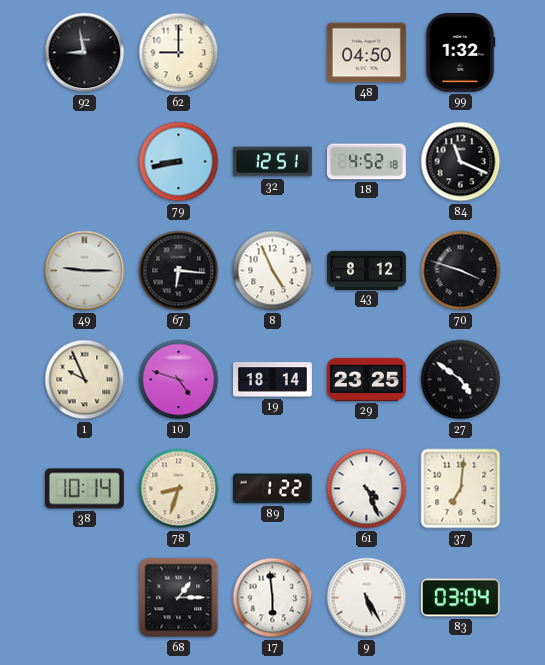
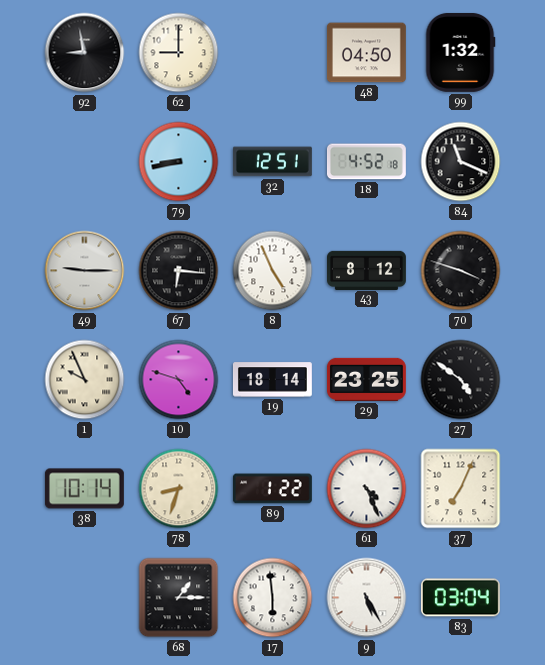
37: 7:01 -> 7:04
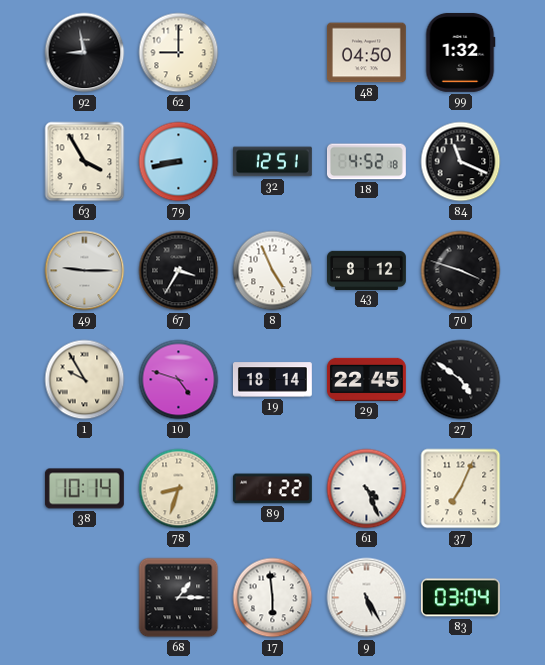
63: none -> 3:55
67: 6:16 -> 3:35
1: 9:56 -> 9:55
29: 23:25 -> 22:45
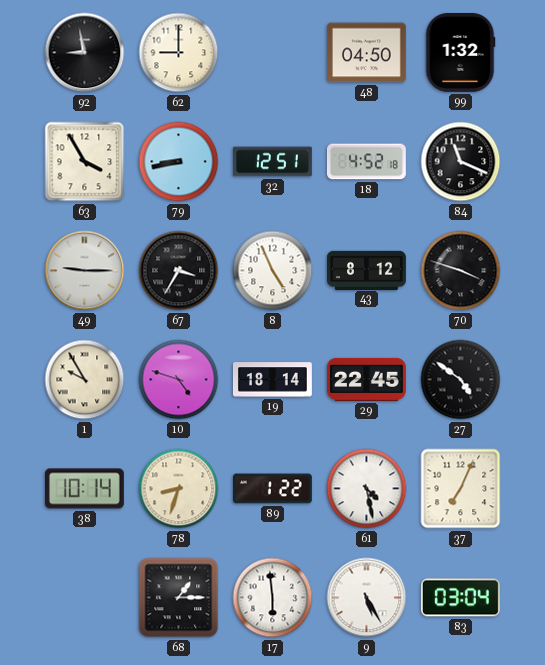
61: 4:26 -> 4:28
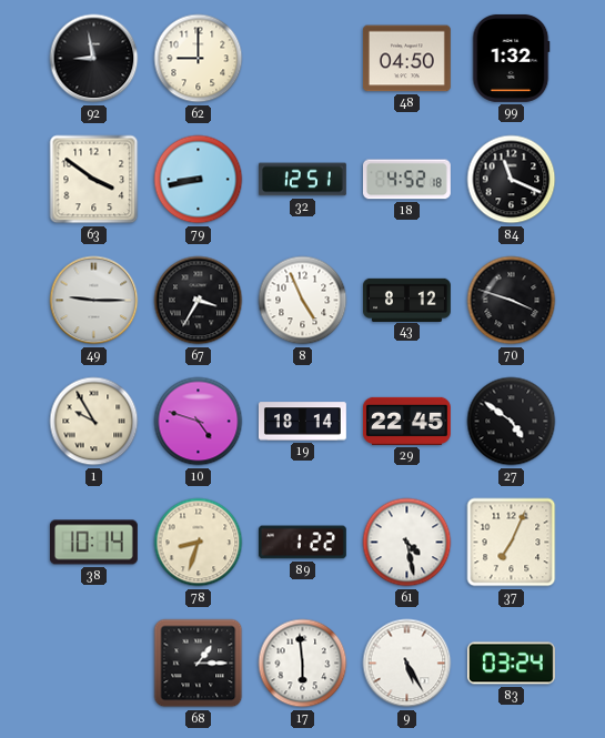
63: 3:55 -> 3:51
83: 03:04 -> 03:24
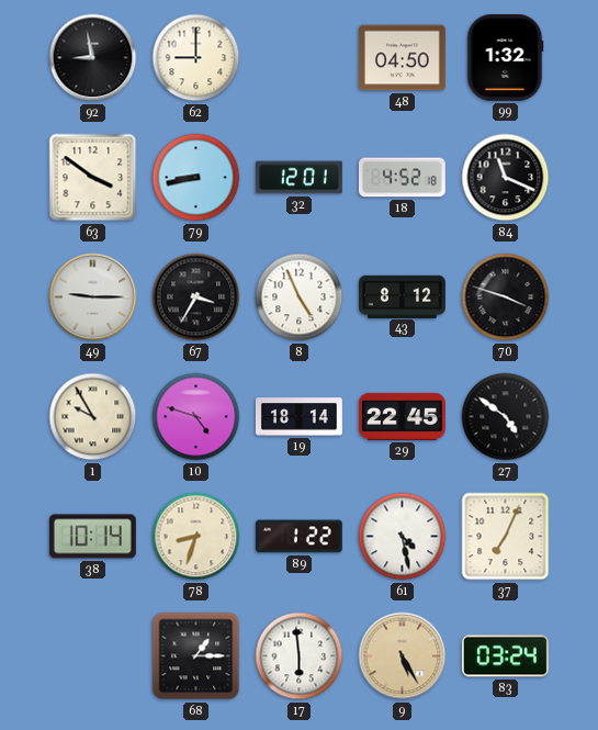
32: 12:51 -> 12:01
9 dial: white -> champagne
